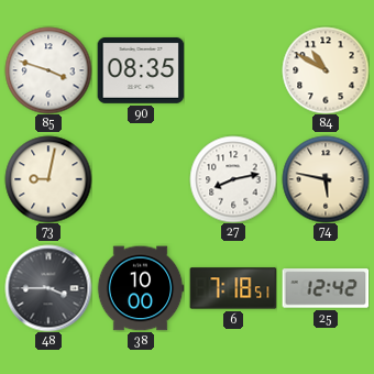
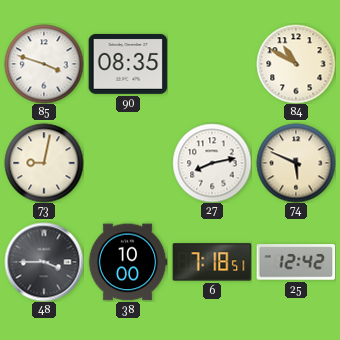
74: 5:47 -> 5:49
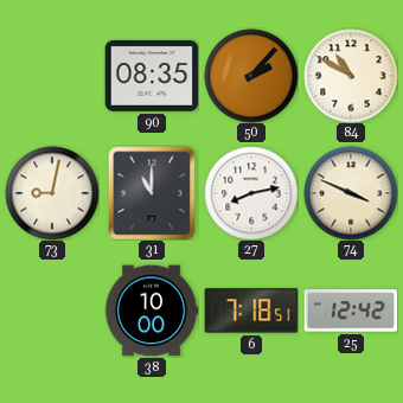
85: 3:48 -> none
50: none -> 2:07
31: none -> 11:00
74: 5:49 -> 3:49
48: 3:45 -> none
